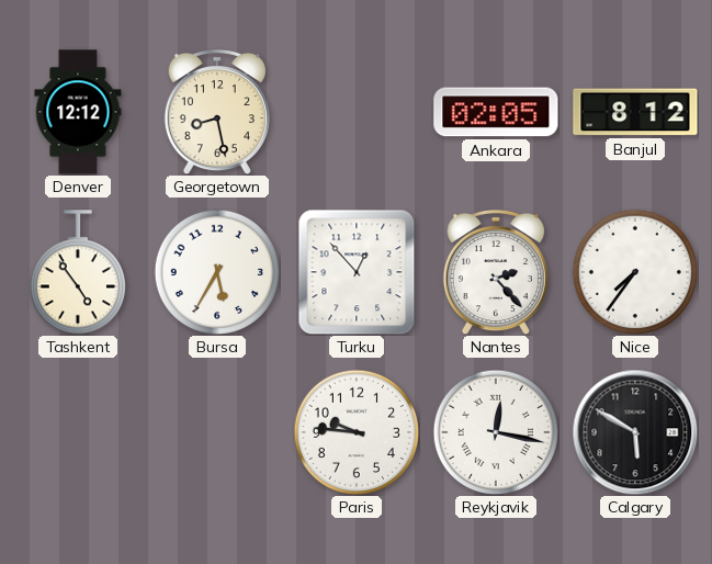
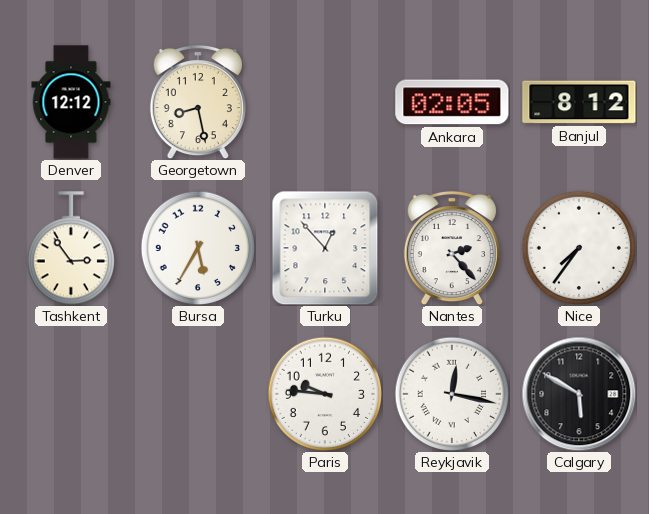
Tashkent: 4:54 -> 2:54
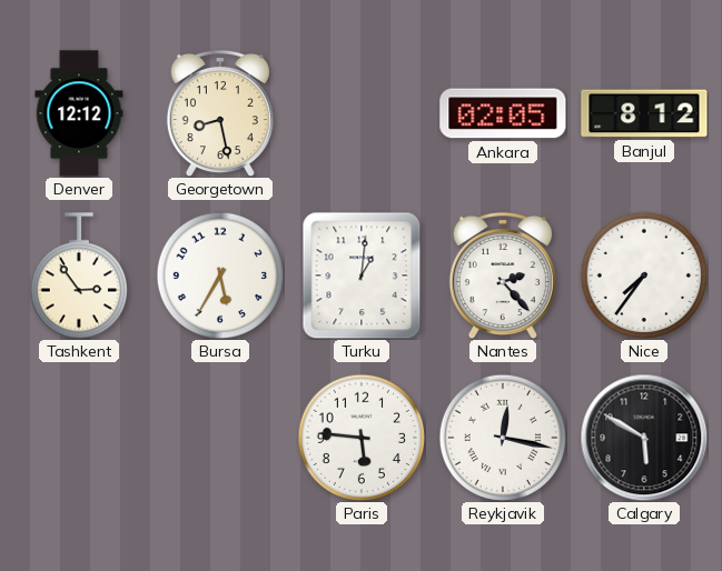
Turku: 12:53 -> 1:01
Paris: 9:46 -> 5:46
